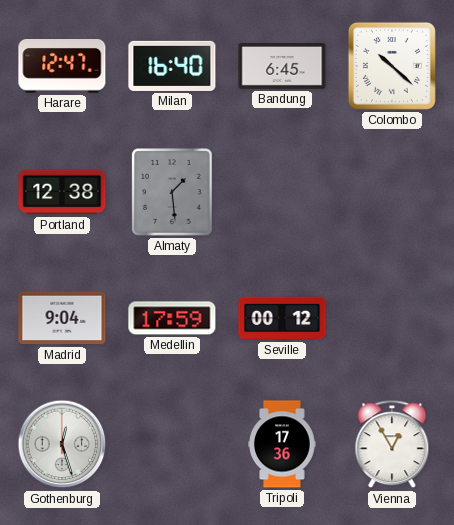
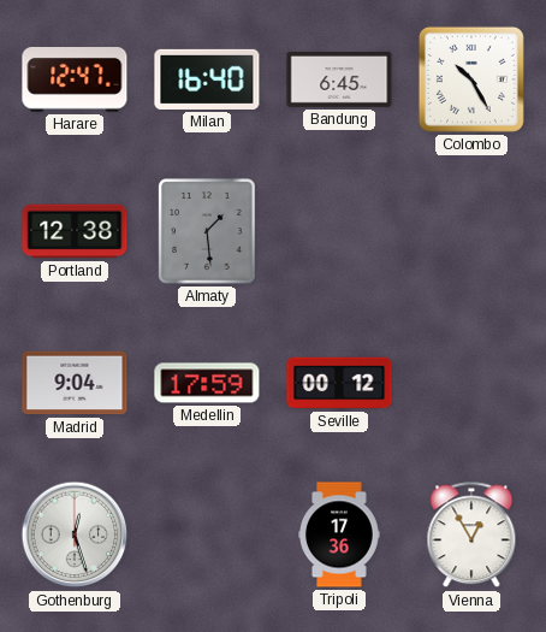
Colombo: 10:22 -> 10:25
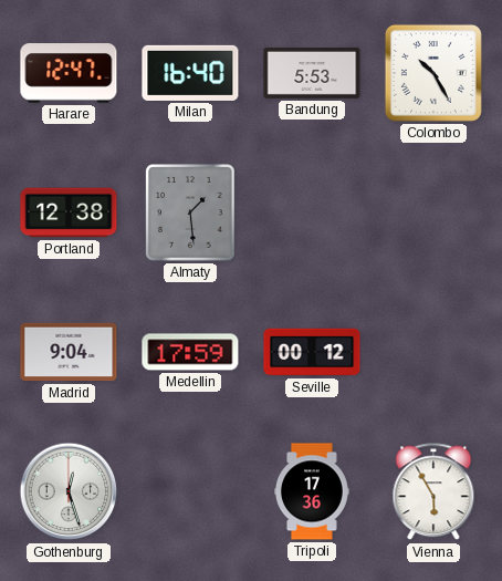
Bandung: 6:45 -> 5:53
Vienna: 12:55 -> 5:55
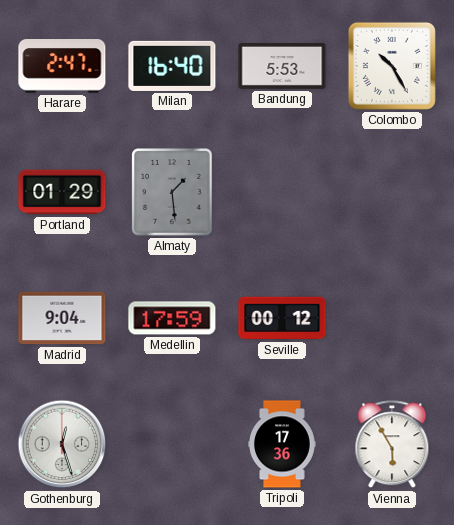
Harare: 12:47 -> 2:47
Portland: 12:38 -> 01:29
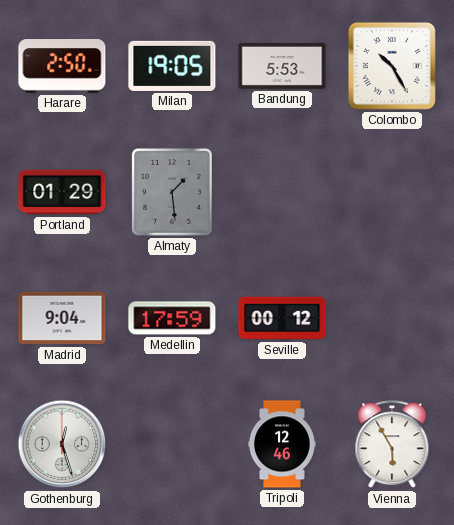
Harare: 2:47 -> 2:50
Milan: 16:40 -> 19:05
Tripoli: 17:36 -> 12:46
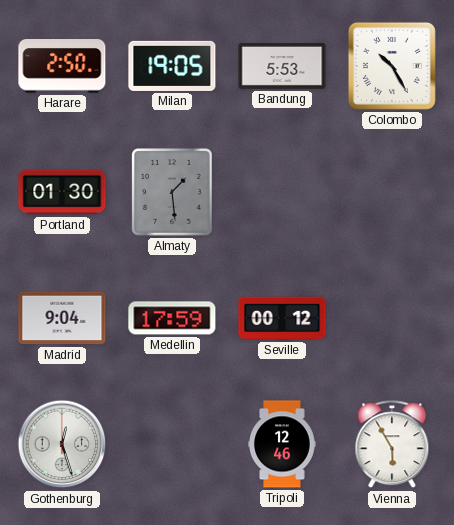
Portland: 01:29 -> 01:30
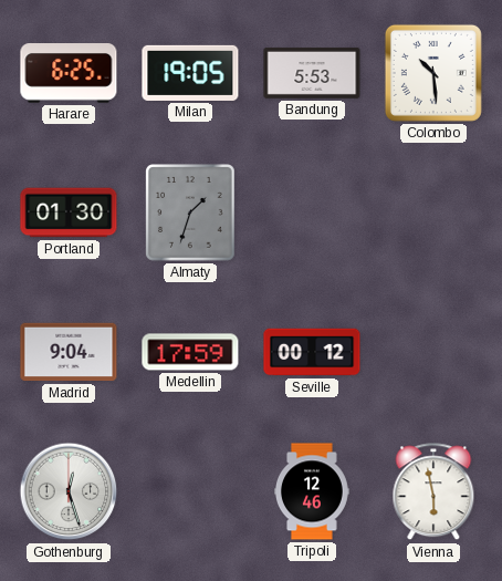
Harare: 2:50 -> 6:25
Colombo: 10:25 -> 10:29
Almaty: 1:29 -> 1:33
Vienna: 5:55 -> 5:58
